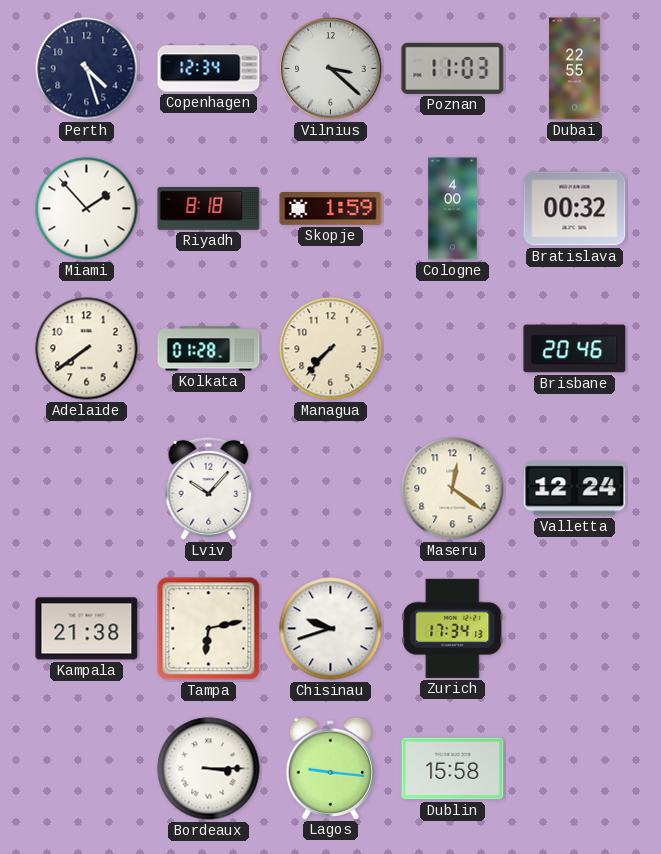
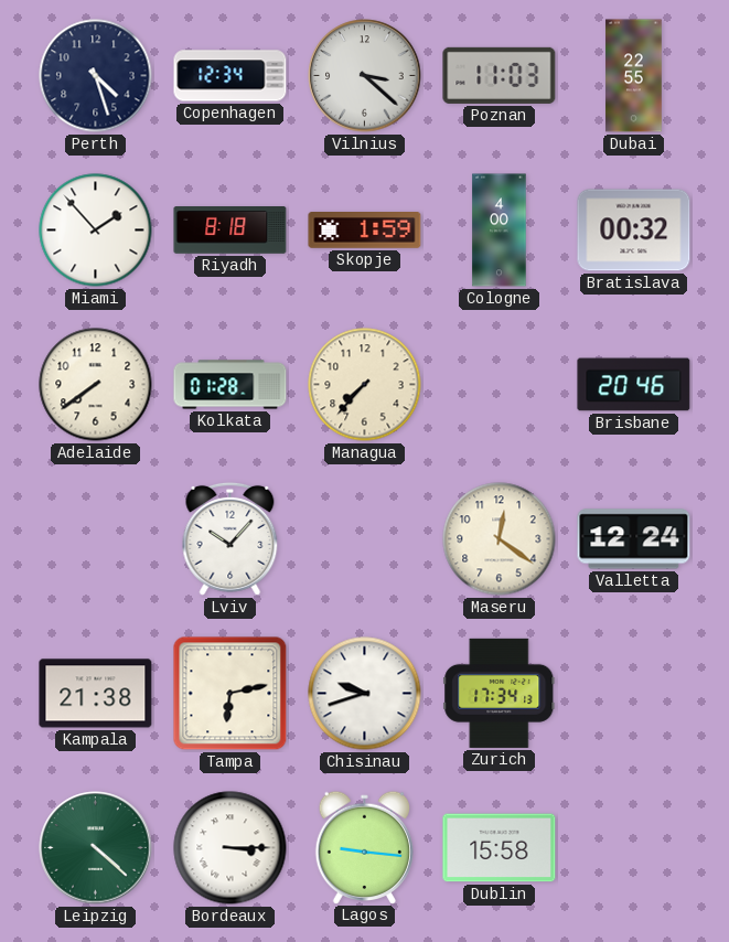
Leipzig: none -> 4:22
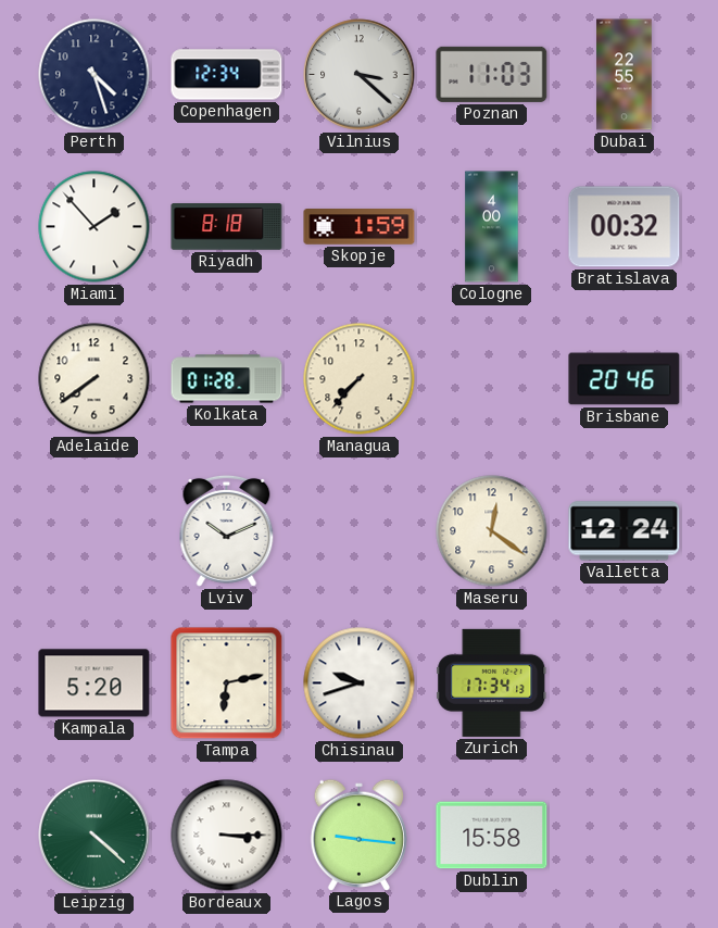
Lviv: 10:07 -> 10:11
Kampala: 21:38 -> 5:20
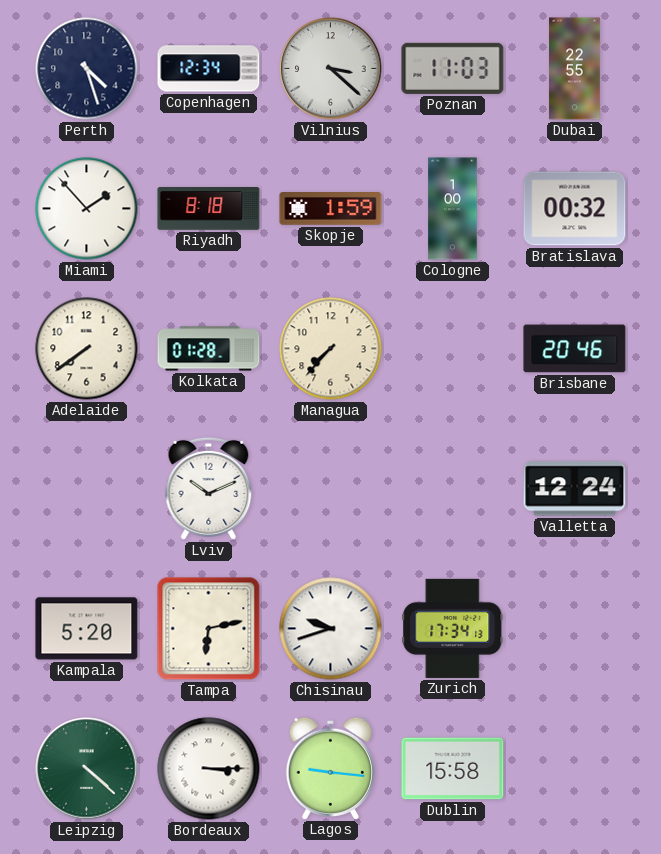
Cologne: 4:00 -> 1:00
Maseru: 12:21 -> none
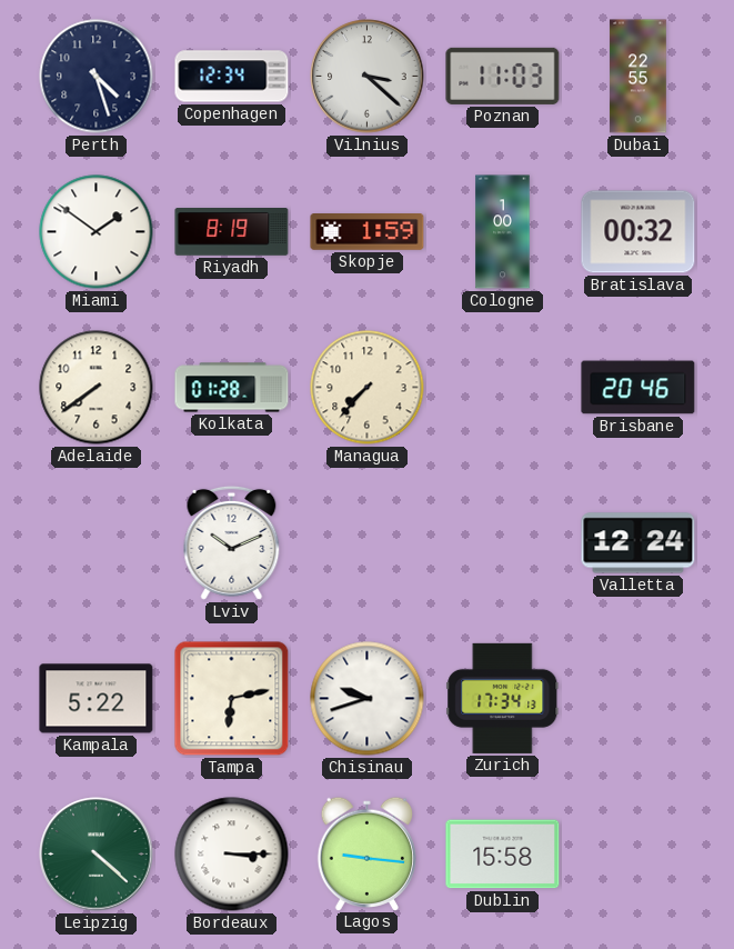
Miami: 1:53 -> 1:51
Riyadh: 8:18 -> 8:19
Kampala: 5:20 -> 5:22
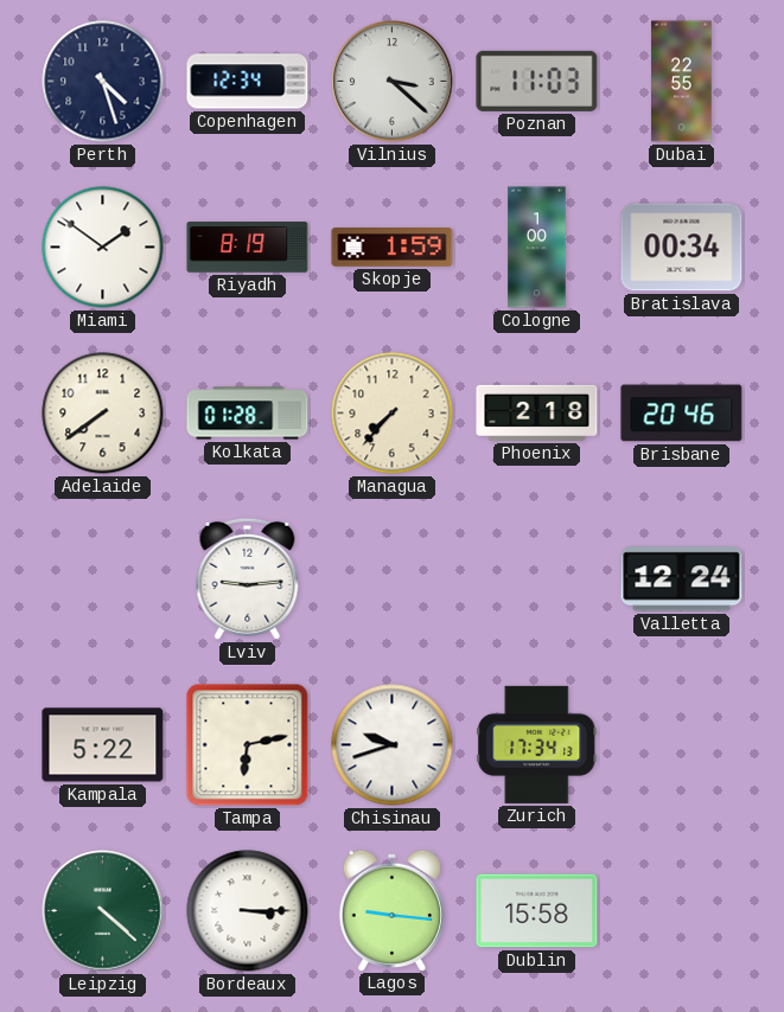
Bratislava: 00:32 -> 00:34
Phoenix: none -> 2:18
Lviv: 10:11 -> 9:14
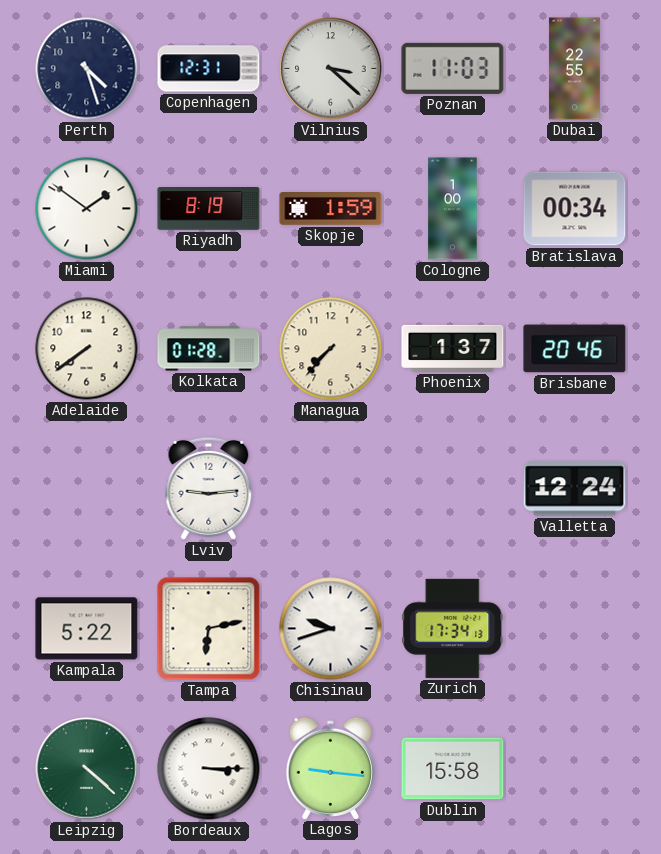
Copenhagen: 12:34 -> 12:31
Phoenix: 2:18 -> 1:37
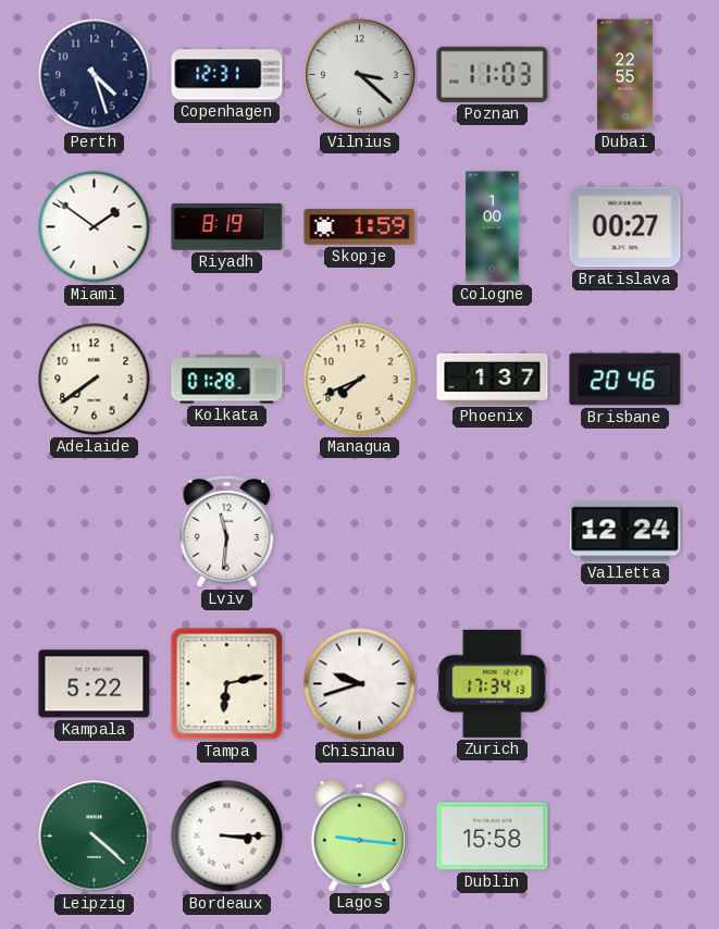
Bratislava: 00:34 -> 00:27
Managua: 7:37 -> 7:41
Lviv: 9:14 -> 11:31
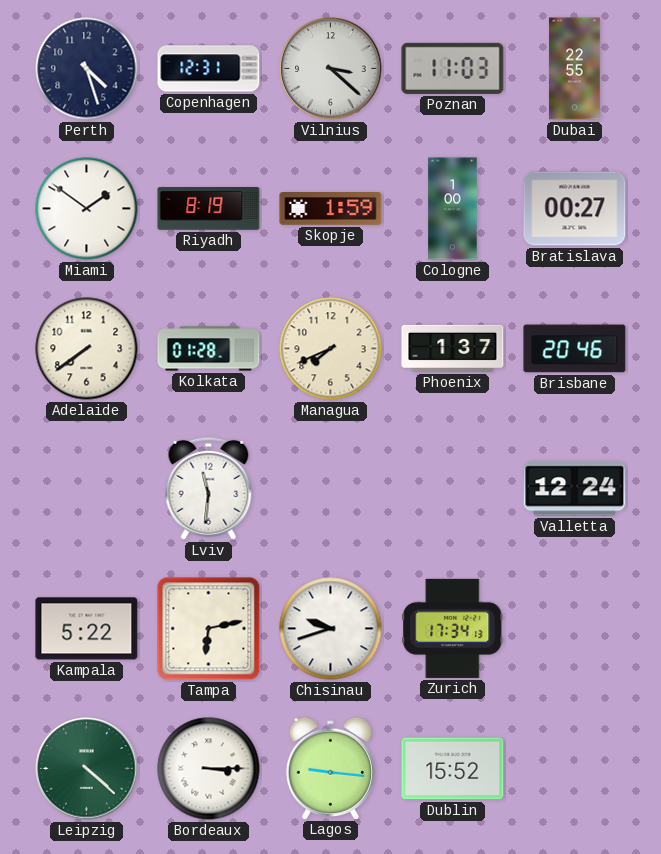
Dublin: 15:58 -> 15:52
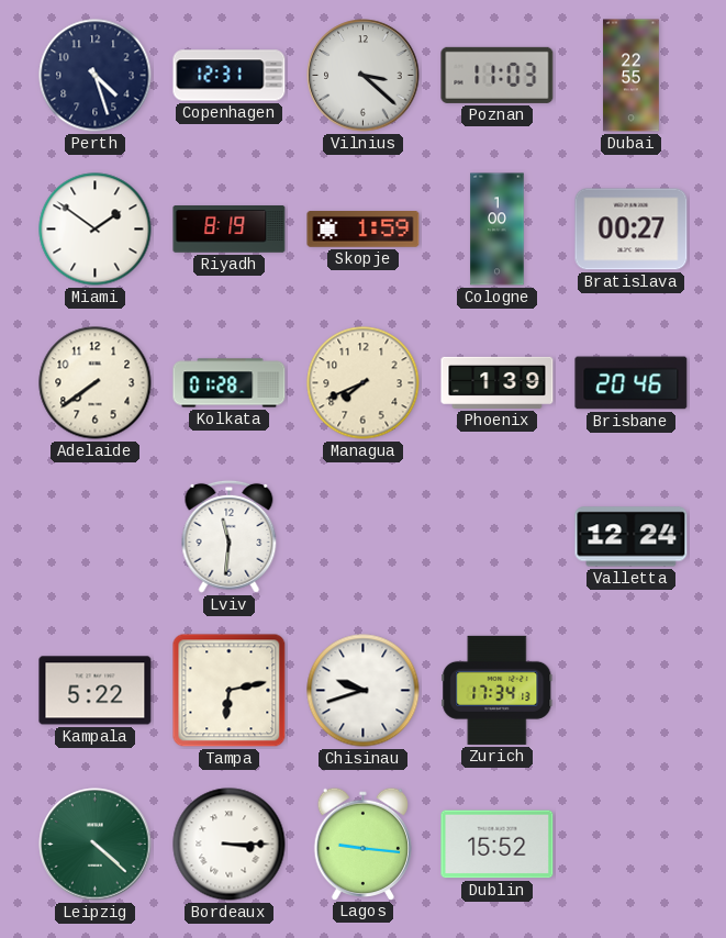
Phoenix: 1:37 -> 1:39
